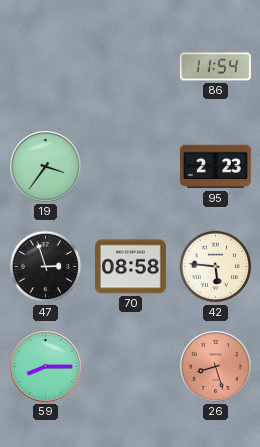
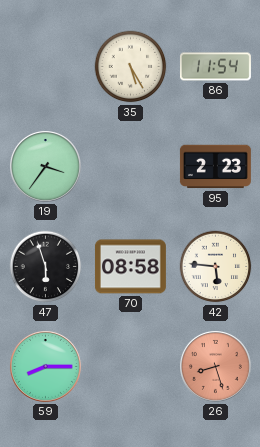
35: none -> 5:25
47: 2:57 -> 5:57
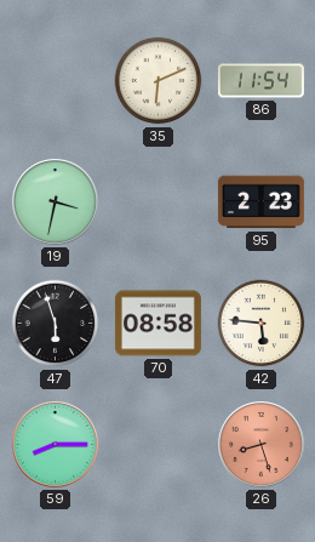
35: 5:25 -> 6:11
19: 3:36 -> 3:32
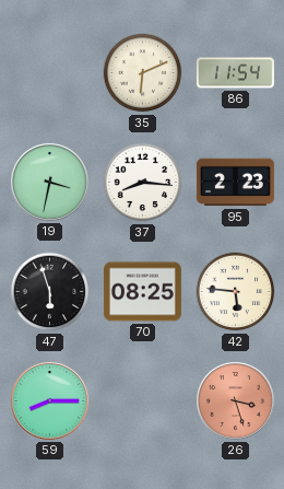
37: none -> 8:16
70: 08:58 -> 08:25
26: 8:27 -> 3:27
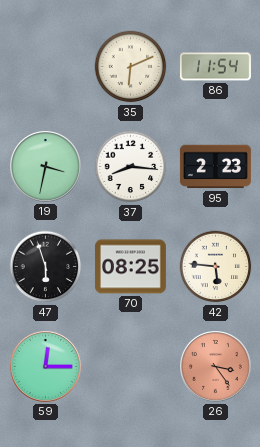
59: 8:15 -> 12:15
26: 3:27 -> 3:24
